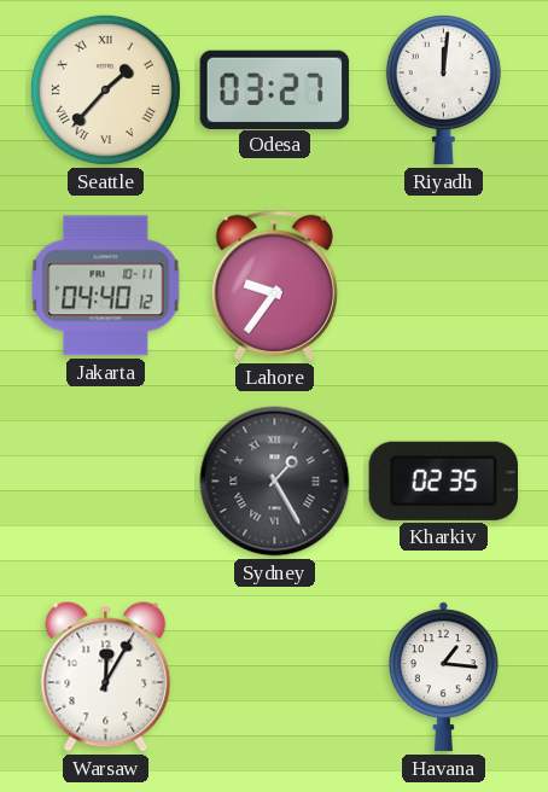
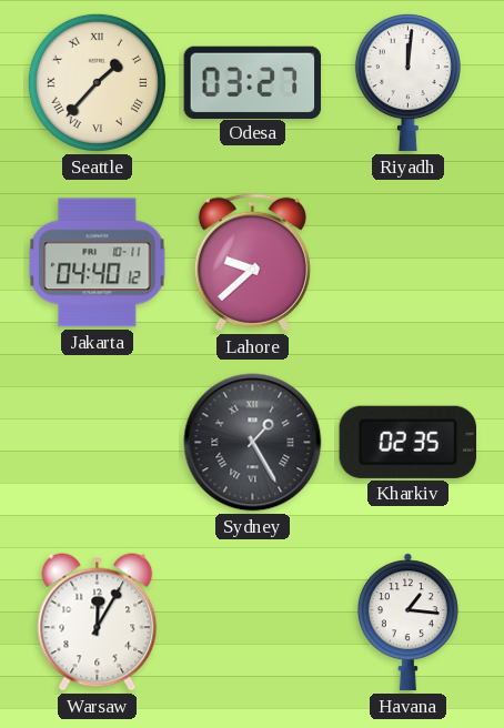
Lahore: 9:36 -> 9:38
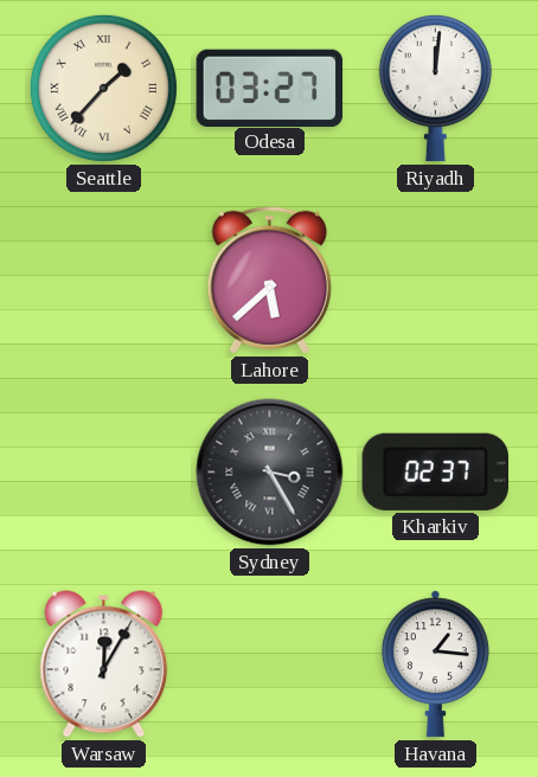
Jakarta: 04:40 -> none
Lahore: 9:38 -> 5:38
Sydney: 1:25 -> 3:25
Kharkiv: 02:35 -> 02:37
